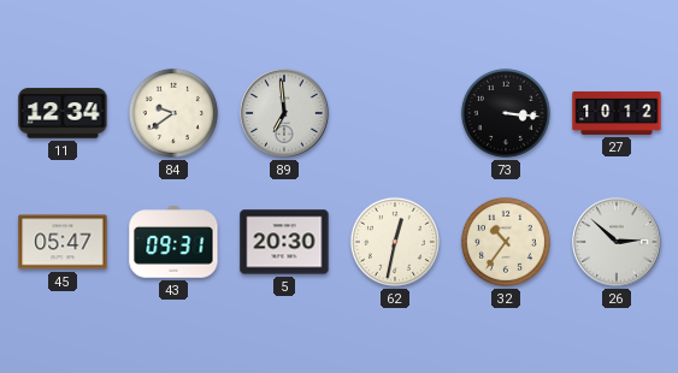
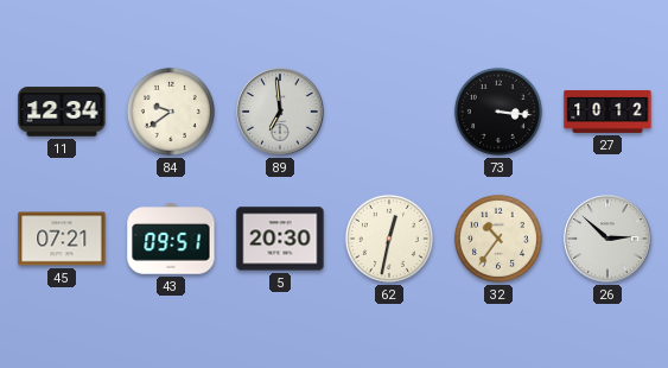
45: 05:47 -> 07:21
43: 09:31 -> 09:51
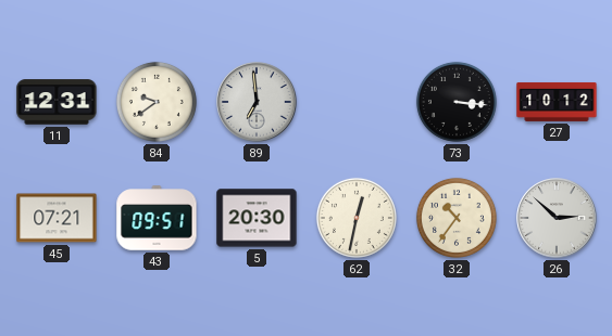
11: 12:34 -> 12:31
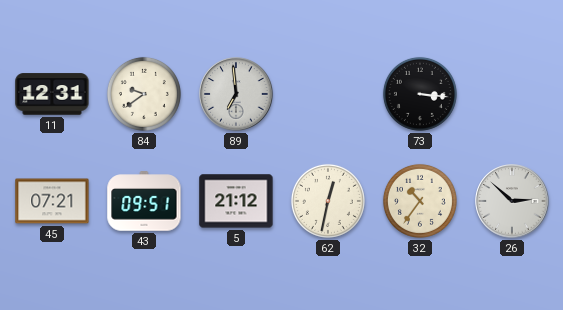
27: 10:12 -> none
5: 20:30 -> 21:12
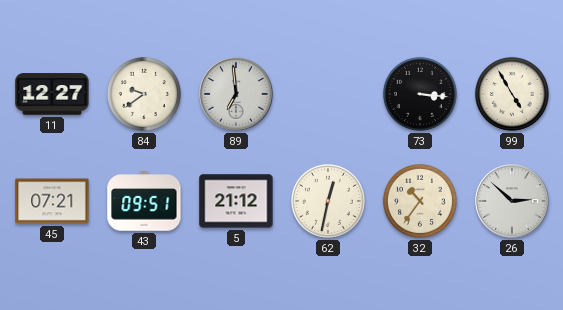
11: 12:31 -> 12:27
99: none -> 4:55
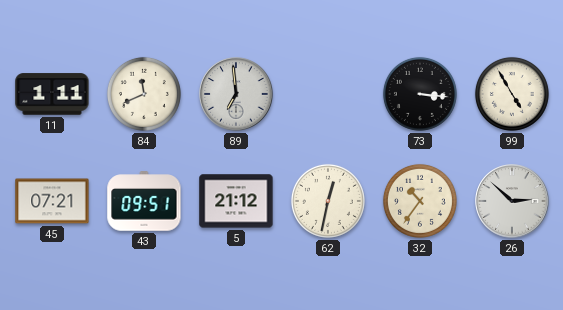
11: 12:27 -> 1:11
84: 9:39 -> 11:41
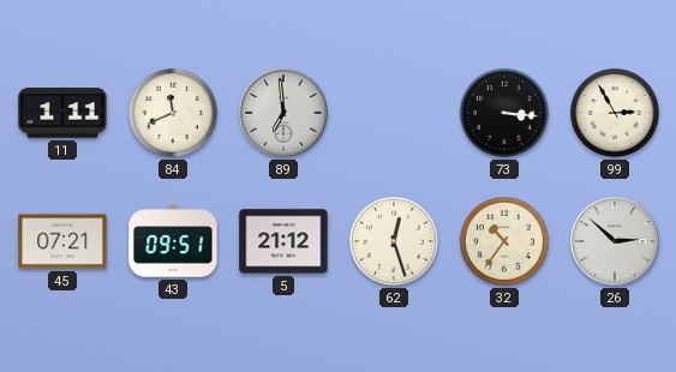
99: 4:55 -> 2:55
62: 12:32 -> 12:27
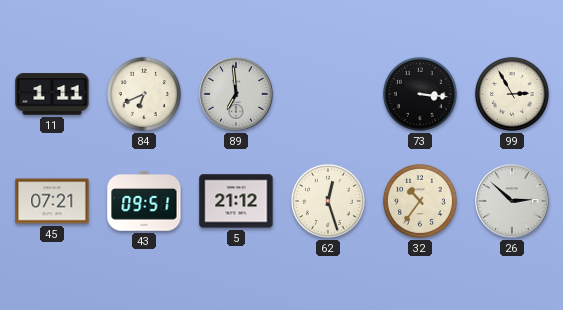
84: 11:41 -> 6:41
